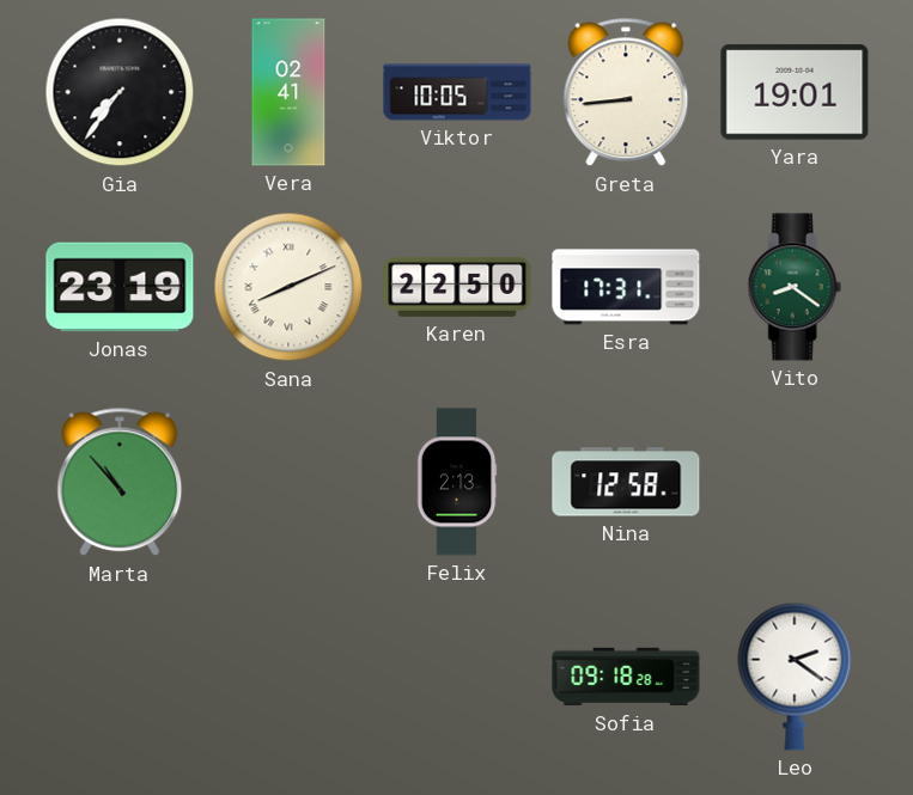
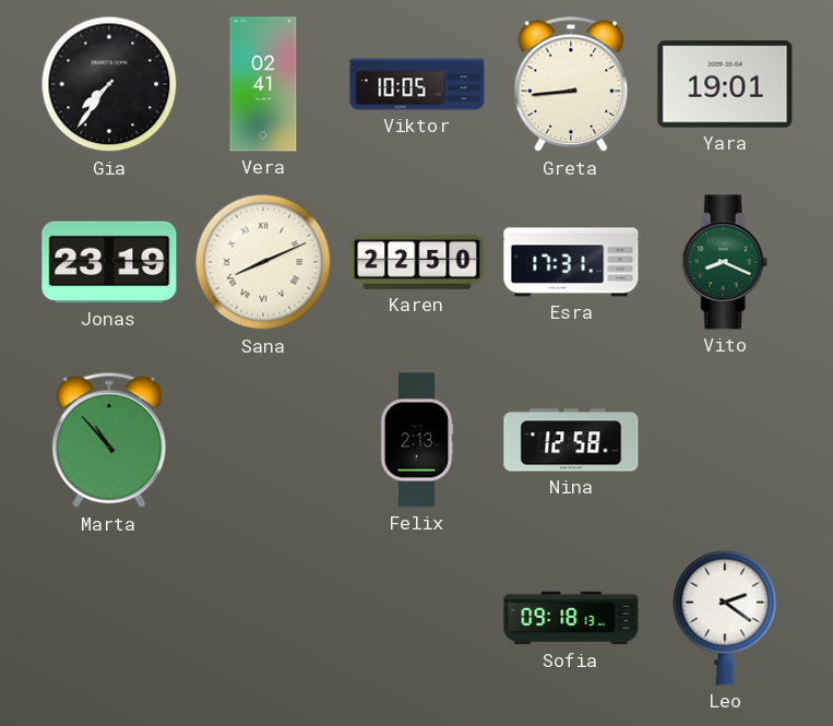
Vito: 8:21 -> 8:19
Sofia: 09:18:28 -> 09:18:13
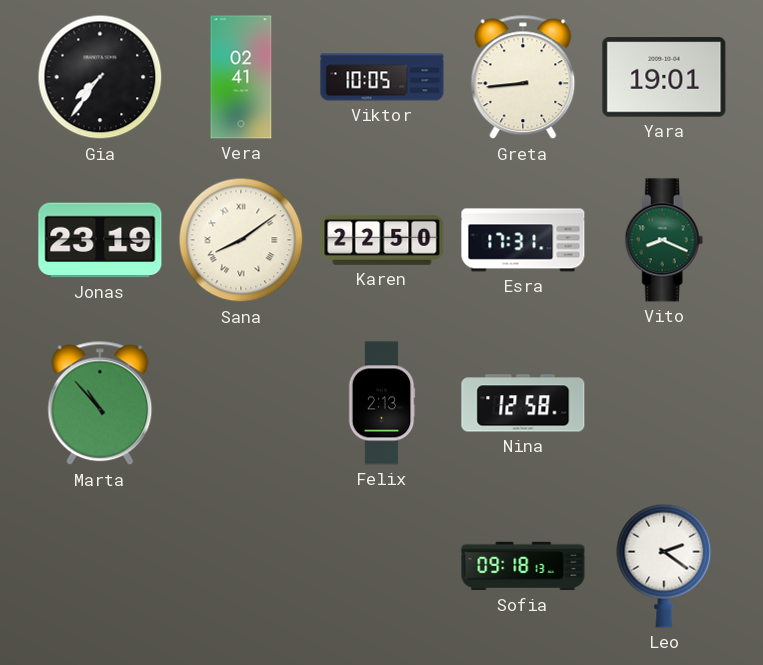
Sana: 8:11 -> 8:09
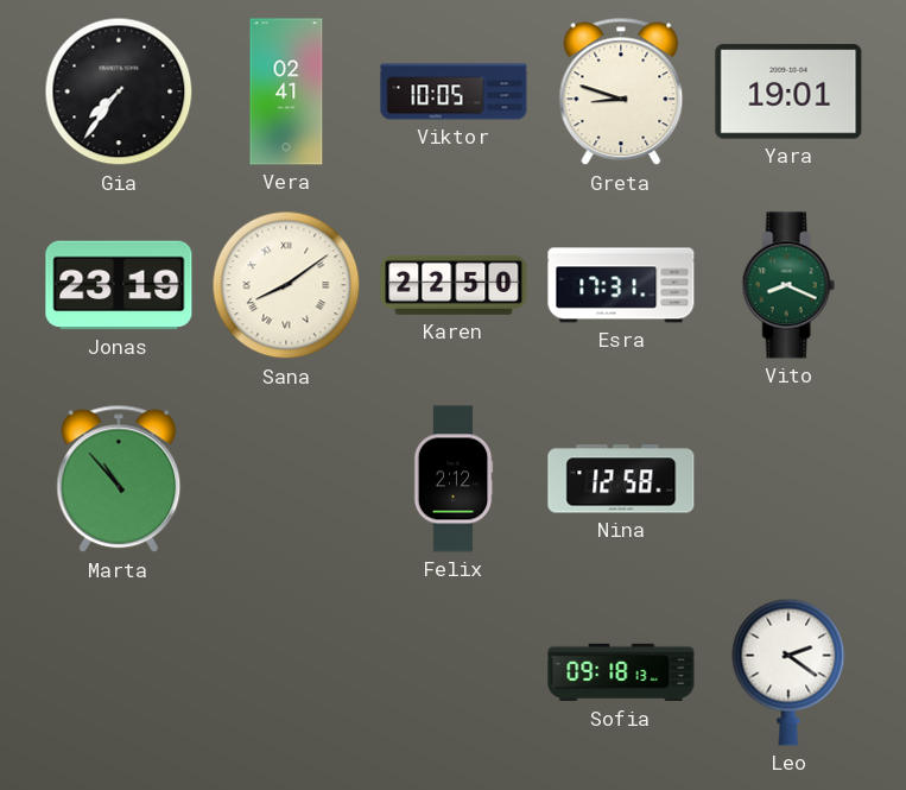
Greta: 8:44 -> 8:48
Felix: 2:13 -> 2:12
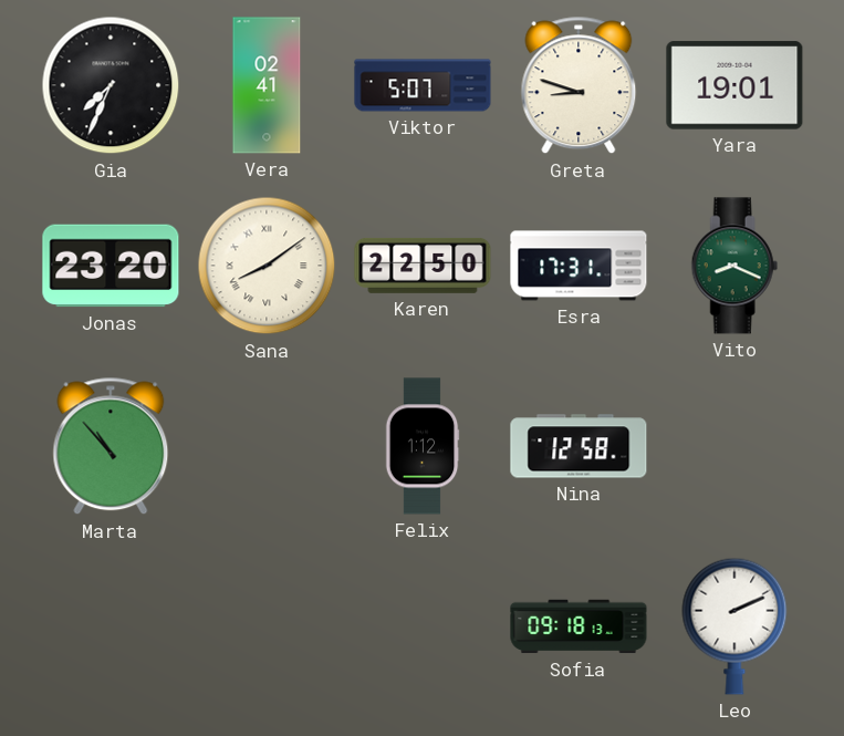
Gia: 7:36 -> 7:34
Viktor: 10:05 -> 5:07
Jonas: 23:19 -> 23:20
Felix: 2:12 -> 1:12
Leo: 2:21 -> 2:11
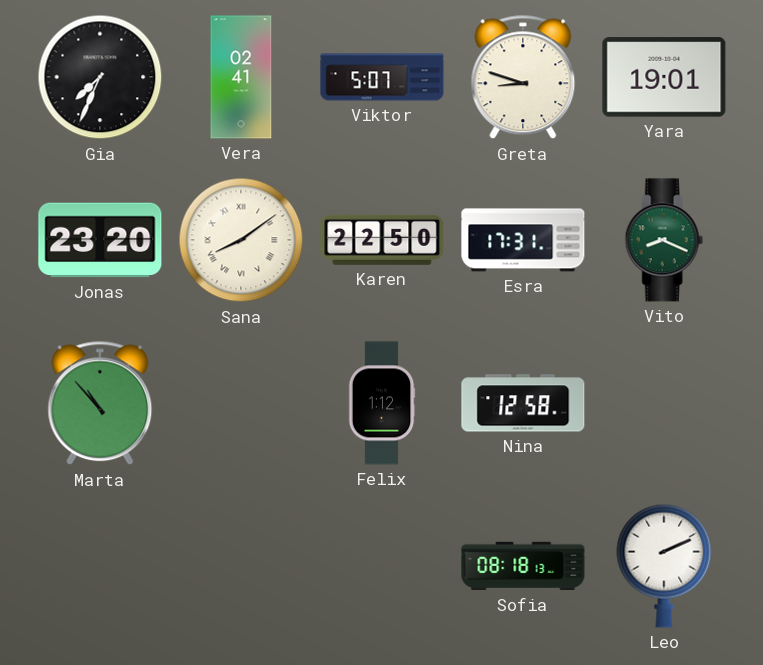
Sofia: 09:18 -> 08:18
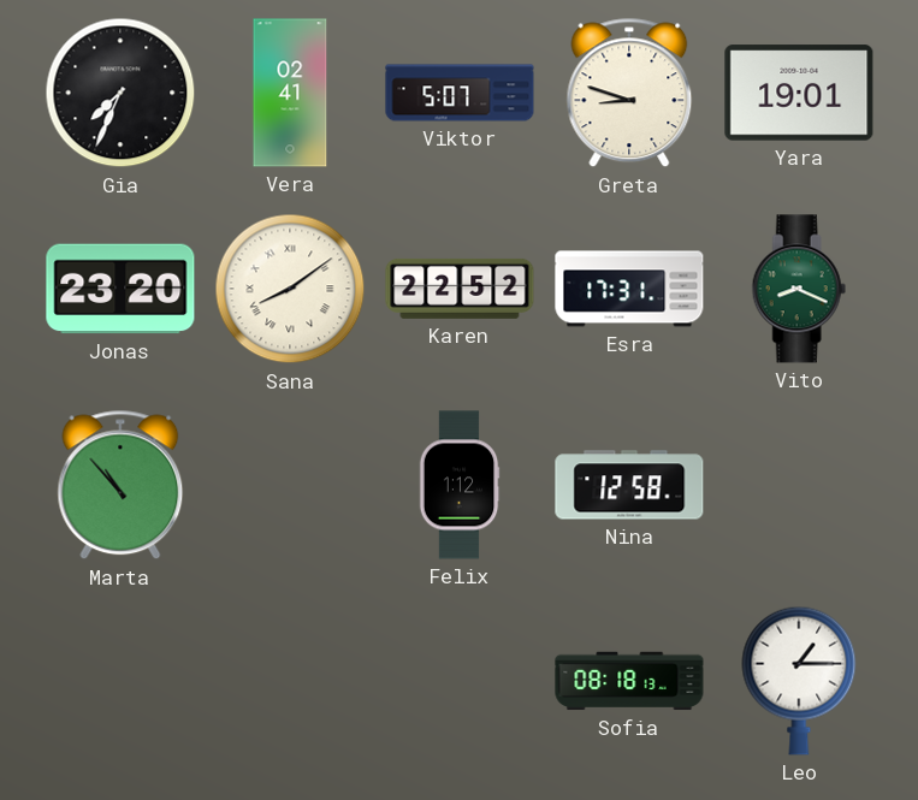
Karen: 22:50 -> 22:52
Leo: 2:11 -> 1:15
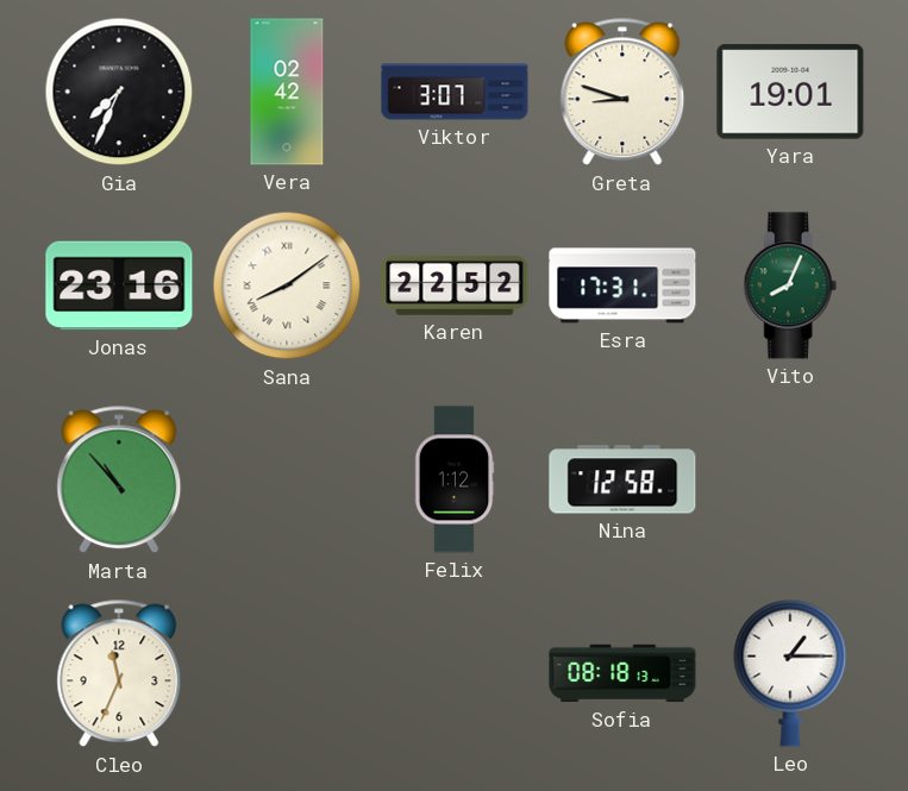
Vera: 02:41 -> 02:42
Viktor: 5:07 -> 3:07
Jonas: 23:20 -> 23:16
Vito: 8:19 -> 8:04
Cleo: none -> 11:34
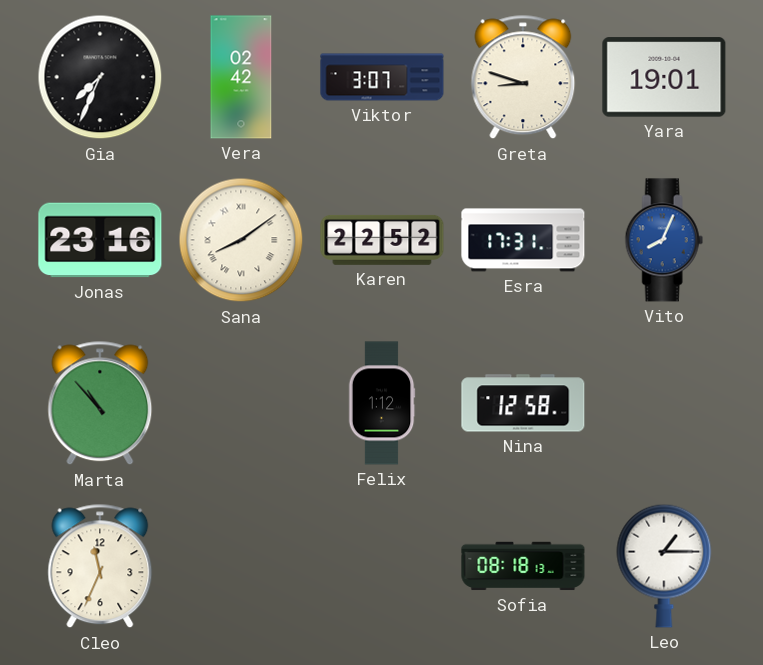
Vito dial: green -> blue
